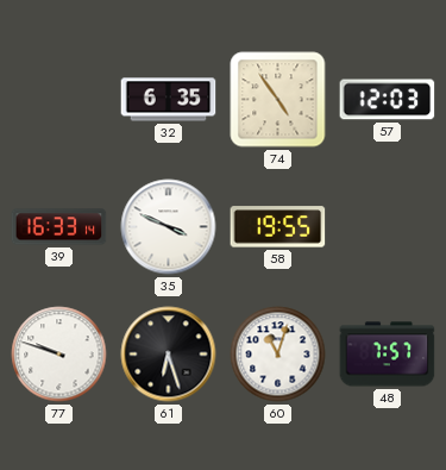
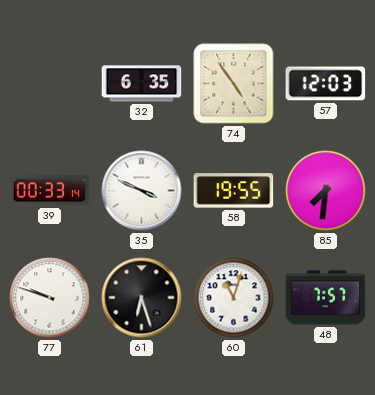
39: 16:33 -> 00:33
85: none -> 7:31
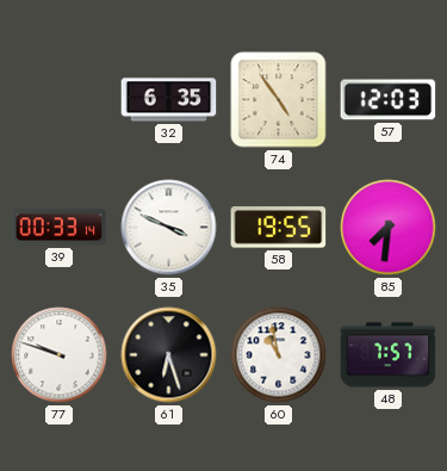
60: 11:03 -> 10:58
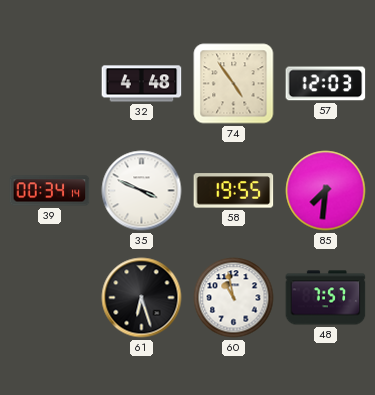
32: 6:35 -> 4:48
39: 00:33 -> 00:34
77: 9:48 -> none
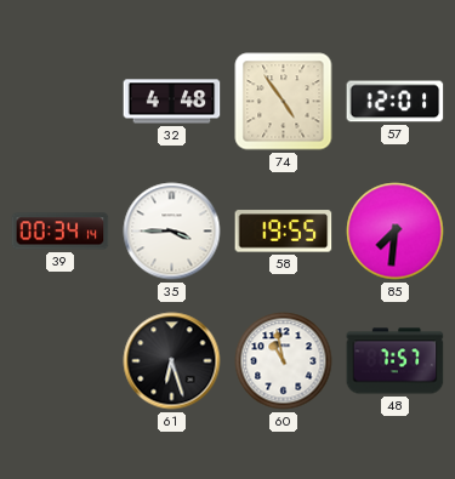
57: 12:03 -> 12:01
35: 3:49 -> 3:45
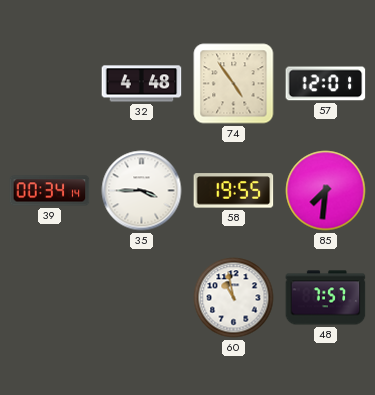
61: 6:27 -> none
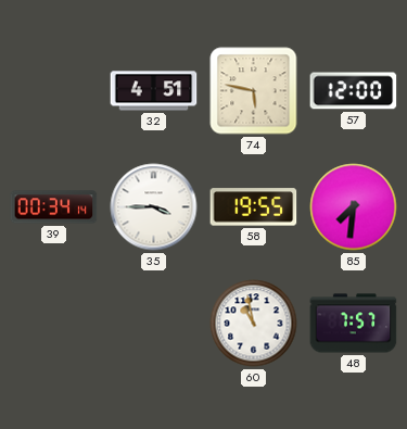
32: 4:48 -> 4:51
74: 4:54 -> 5:47
57: 12:01 -> 12:00
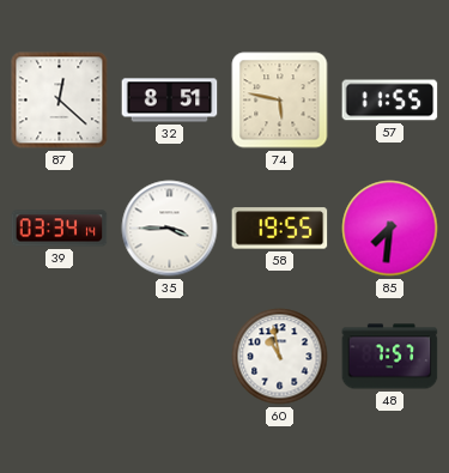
87: none -> 12:22
32: 4:51 -> 8:51
57: 12:00 -> 11:55
39: 00:34 -> 03:34
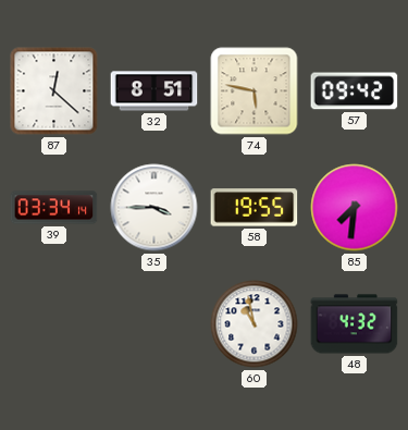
57: 11:55 -> 09:42
48: 7:57 -> 4:32
